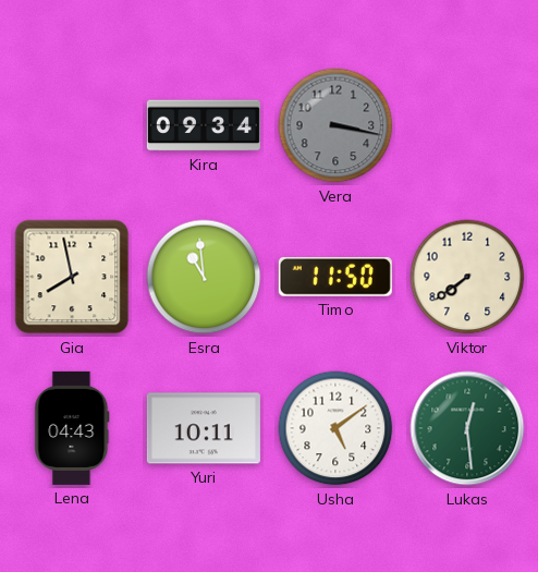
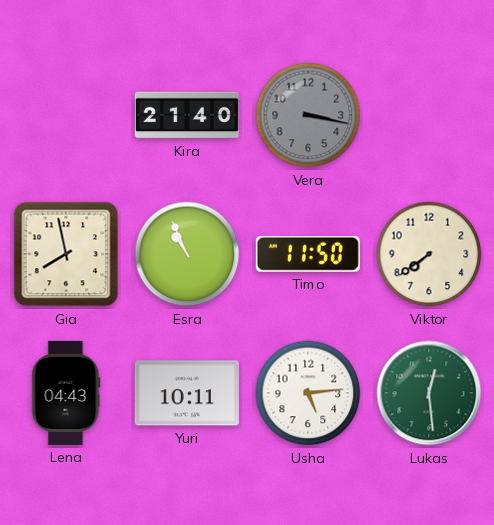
Kira: 09:34 -> 21:40
Esra: 10:59 -> 10:56
Usha: 5:09 -> 5:14
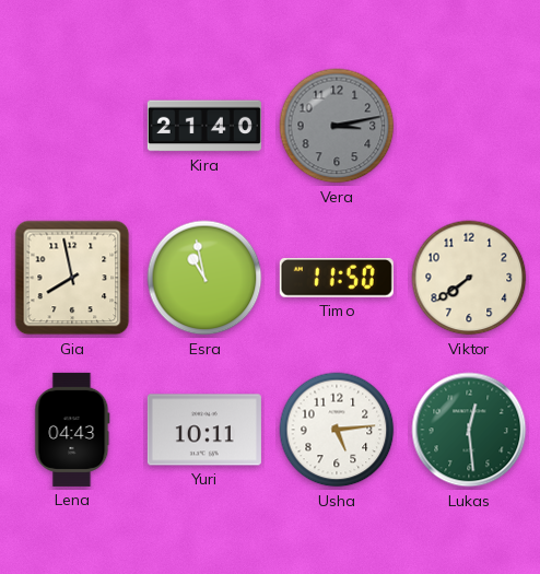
Vera: 3:17 -> 3:13
Esra: 10:56 -> 10:58
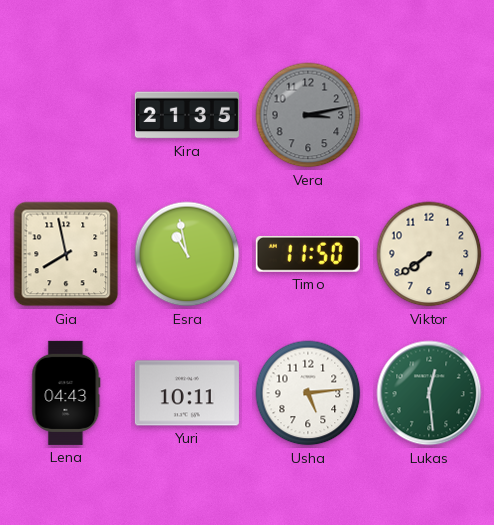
Kira: 21:40 -> 21:35
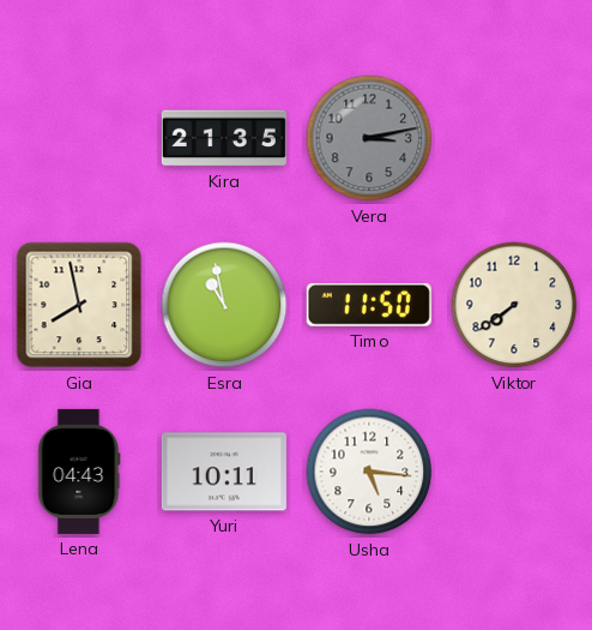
Usha: 5:14 -> 5:16
Lukas: 12:29 -> none
